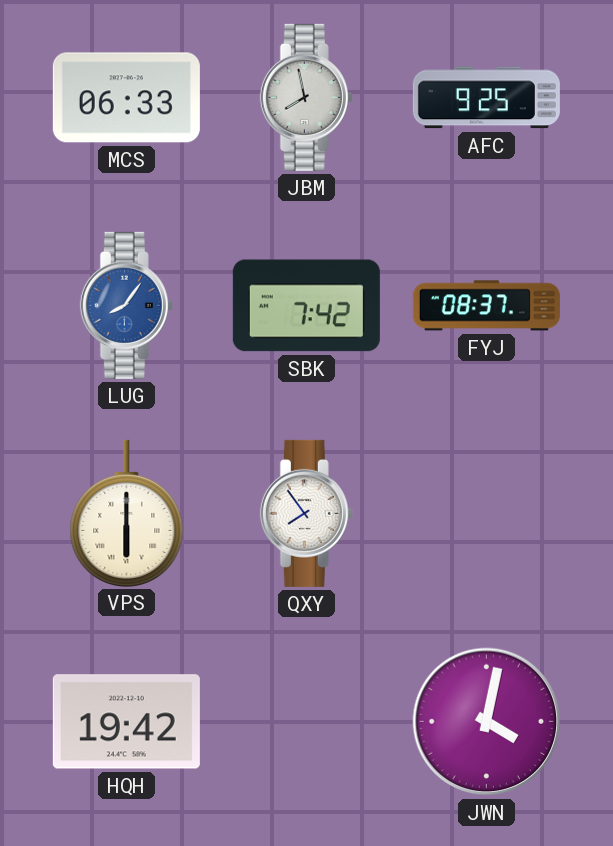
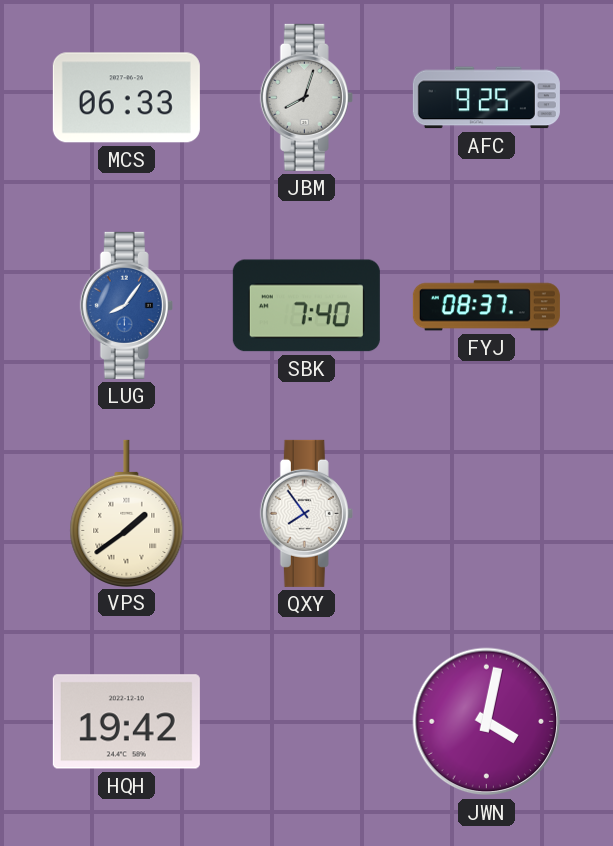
JBM: 7:58 -> 8:03
SBK: 7:42 -> 7:40
VPS: 6:00 -> 1:39
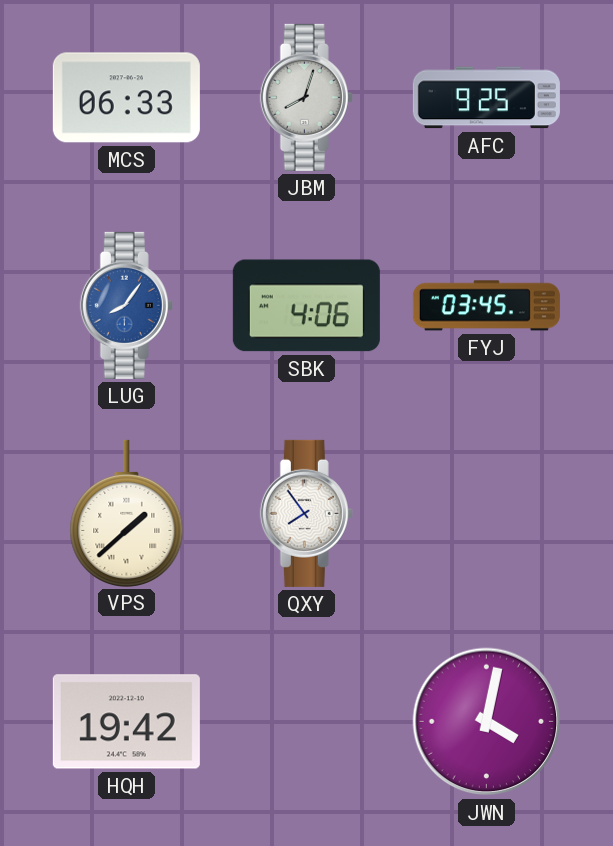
SBK: 7:40 -> 4:06
FYJ: 08:37 -> 03:45
VPS: 1:39 -> 1:38
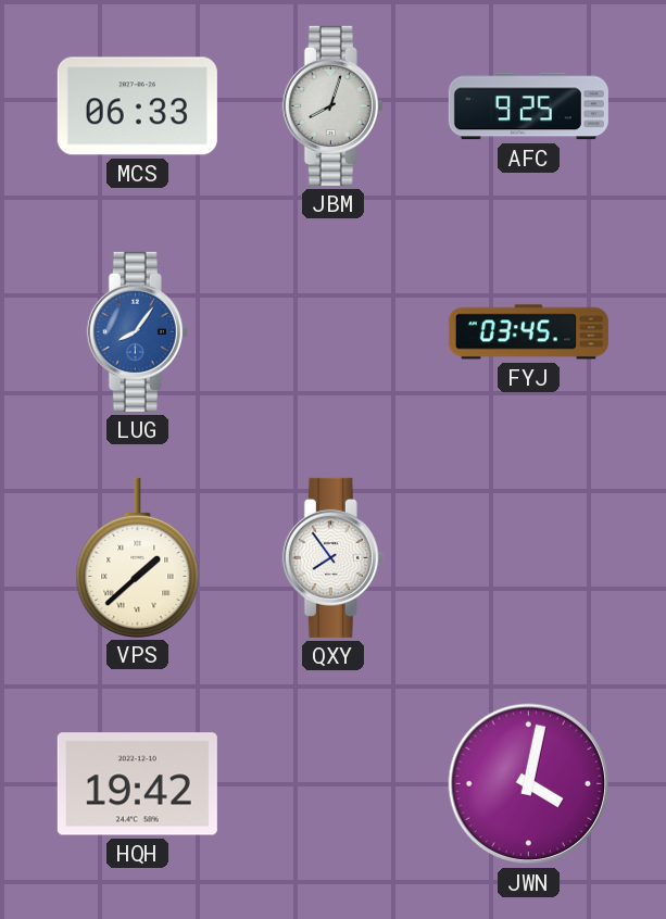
SBK: 4:06 -> none
